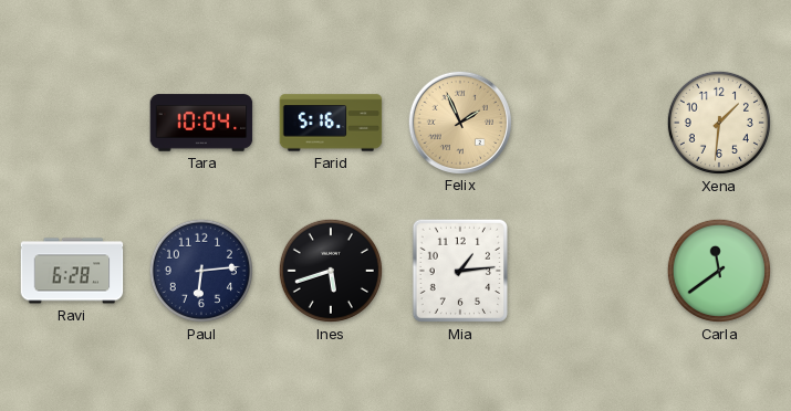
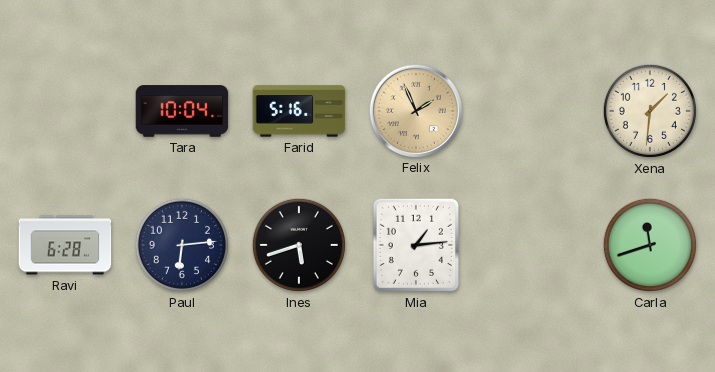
Carla: 11:39 -> 11:42
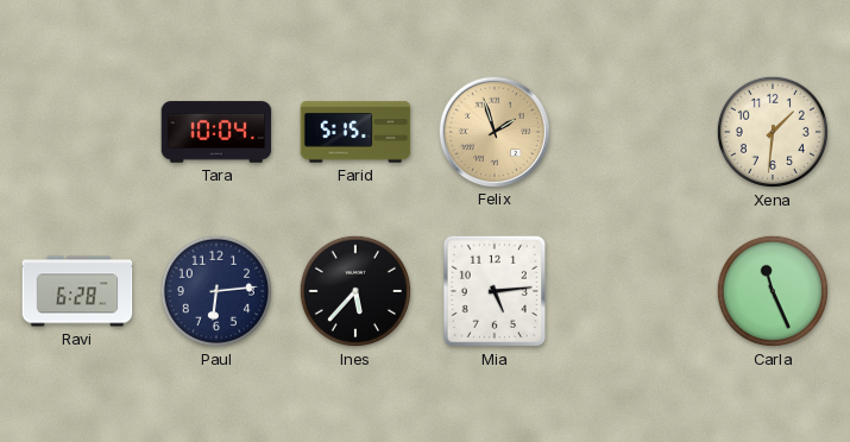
Farid: 5:16 -> 5:15
Felix: 1:56 -> 1:57
Ines: 5:42 -> 5:37
Mia: 1:14 -> 5:14
Carla: 11:42 -> 11:26
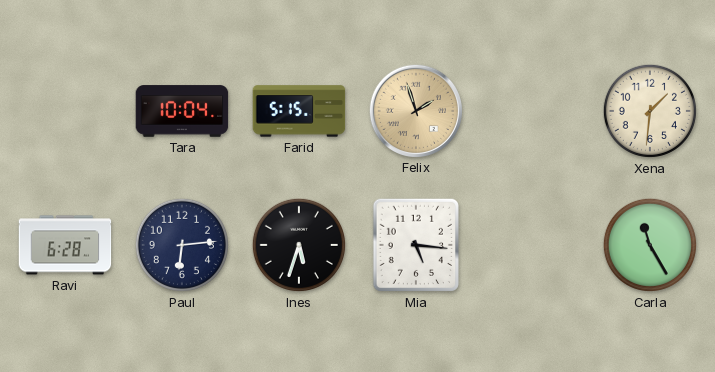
Ines: 5:37 -> 5:33
Mia: 5:14 -> 5:16
Carla: 11:26 -> 11:25
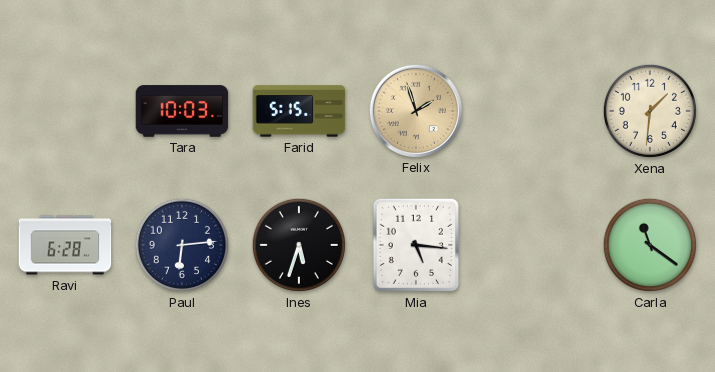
Tara: 10:04 -> 10:03
Carla: 11:25 -> 11:21
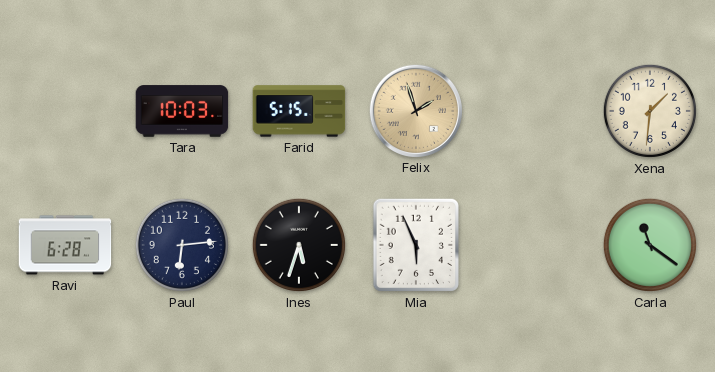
Mia: 5:16 -> 5:56
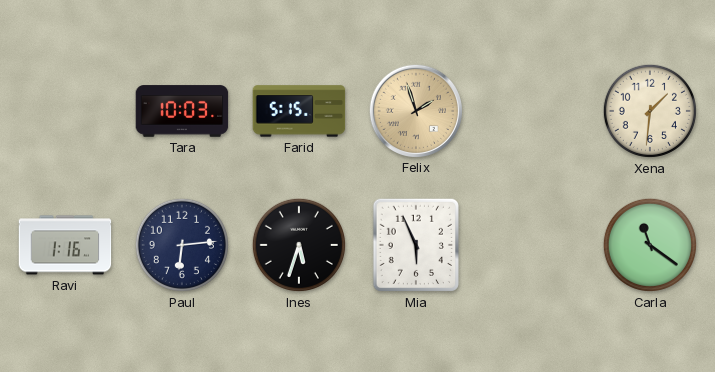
Ravi: 6:28 -> 1:16
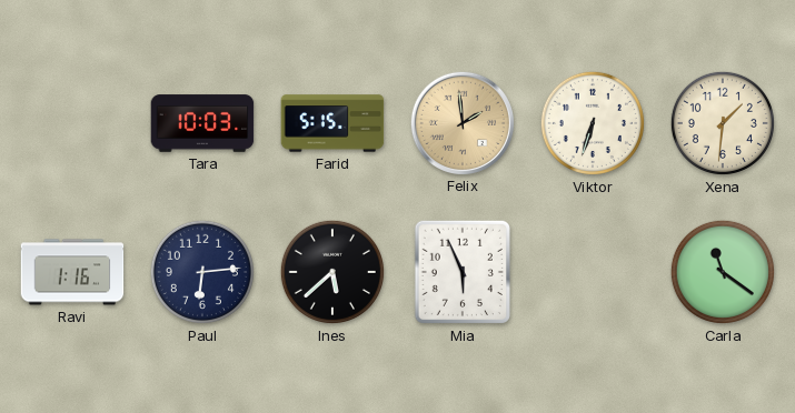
Felix: 1:57 -> 1:59
Viktor: none -> 6:33
Ines: 5:33 -> 5:38
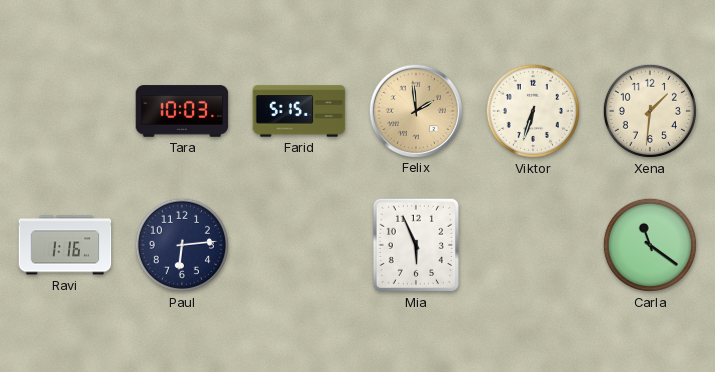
Ines: 5:38 -> none
